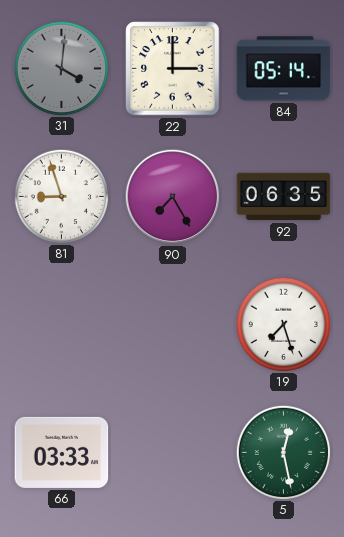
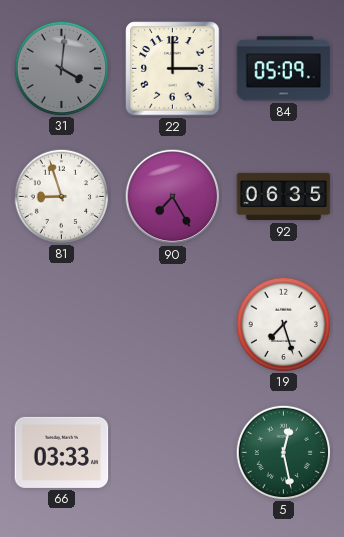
84: 05:14 -> 05:09
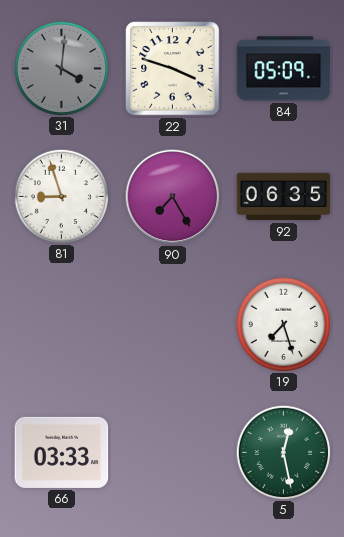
22: 3:00 -> 3:48
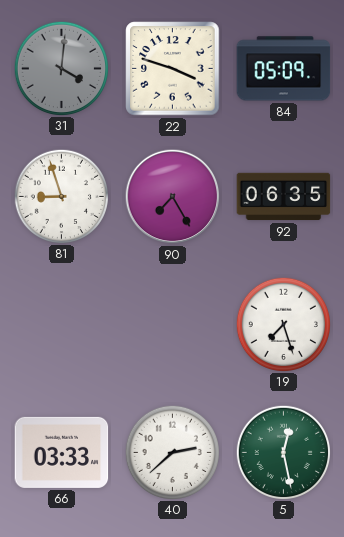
40: none -> 2:38
